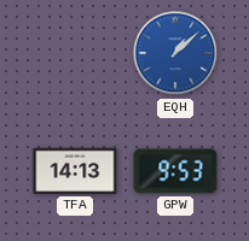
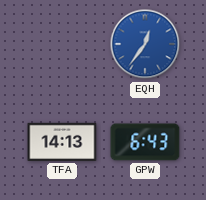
EQH: 1:08 -> 12:36
GPW: 9:53 -> 6:43
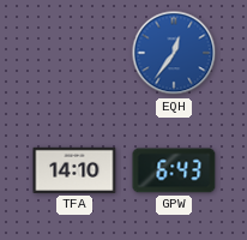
TFA: 14:13 -> 14:10
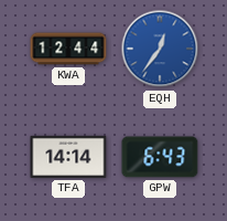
KWA: none -> 12:44
TFA: 14:10 -> 14:14
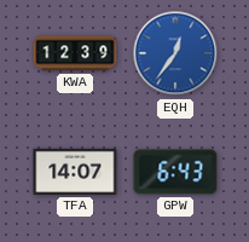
KWA: 12:44 -> 12:39
TFA: 14:14 -> 14:07
